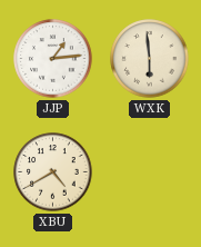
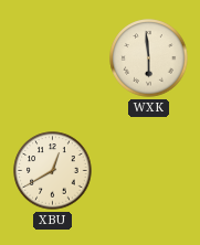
JJP: 1:14 -> none
XBU: 4:40 -> 12:40
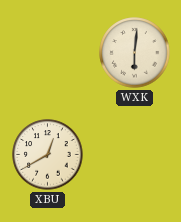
WXK: 5:59 -> 6:01
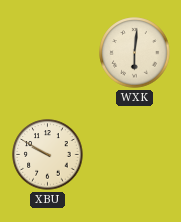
XBU: 12:40 -> 9:50
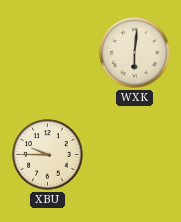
XBU: 9:50 -> 9:45
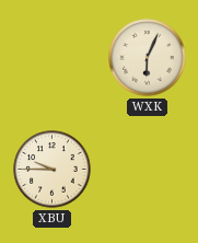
WXK: 6:01 -> 6:04
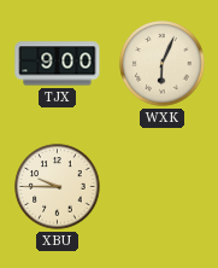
TJX: none -> 9:00
